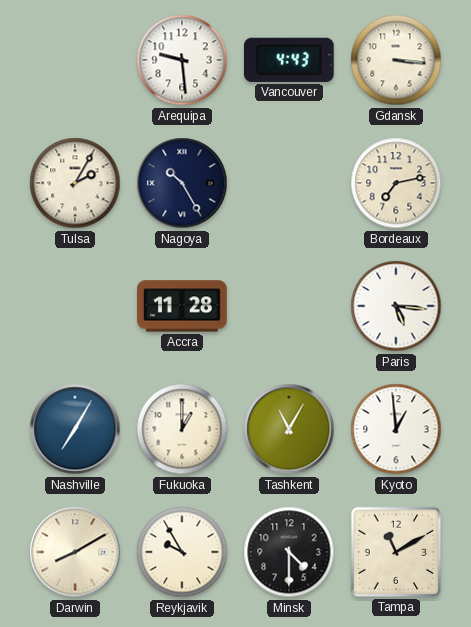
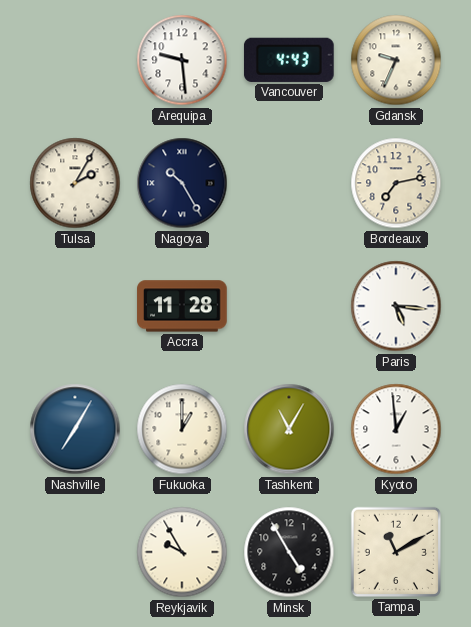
Gdansk: 3:16 -> 9:34
Darwin: 8:10 -> none
Minsk: 4:30 -> 4:55
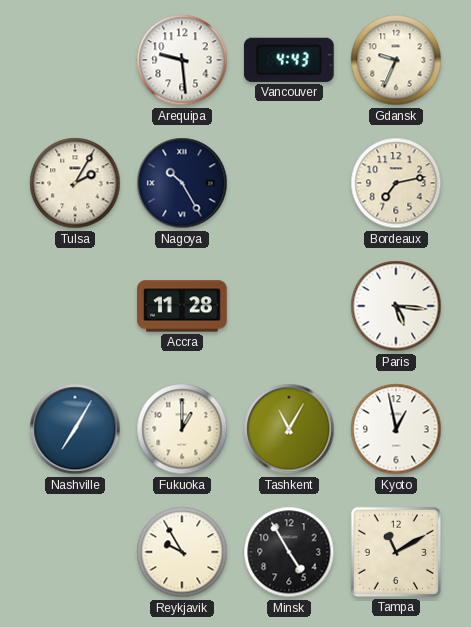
Kyoto: 12:59 -> 12:58
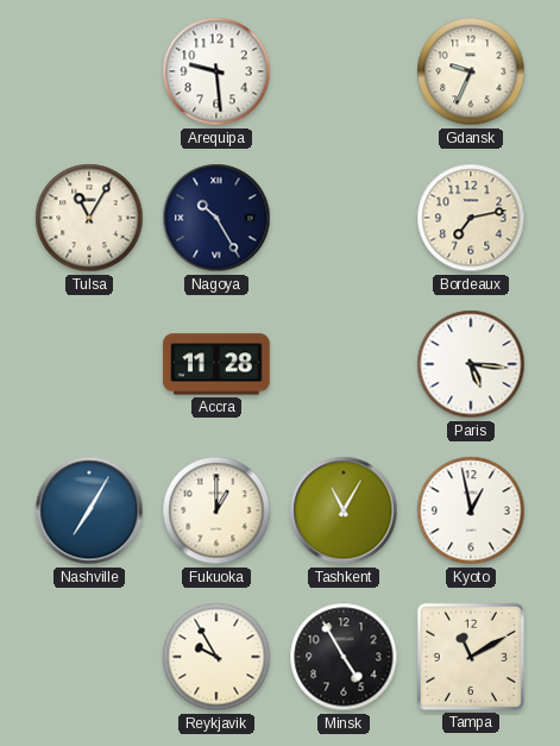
Vancouver: 4:43 -> none
Tulsa: 2:05 -> 11:05
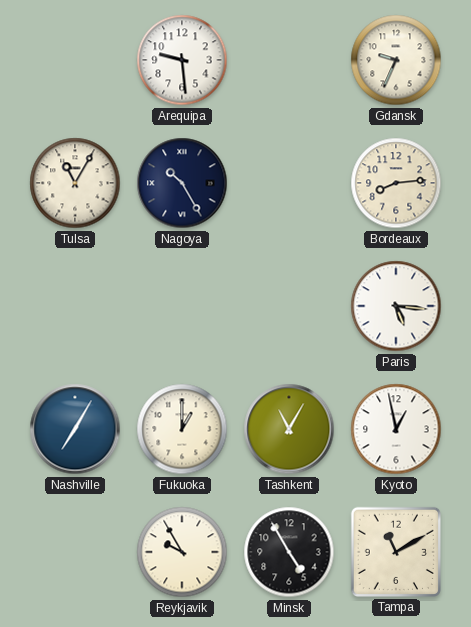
Bordeaux: 7:13 -> 8:14
Accra: 11:28 -> none
